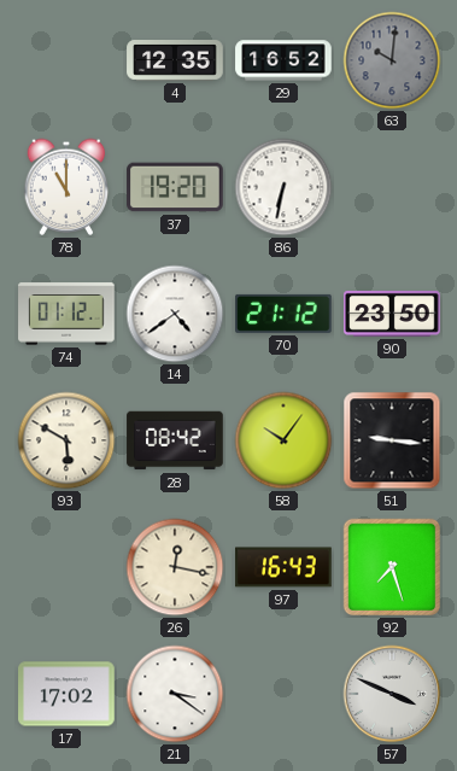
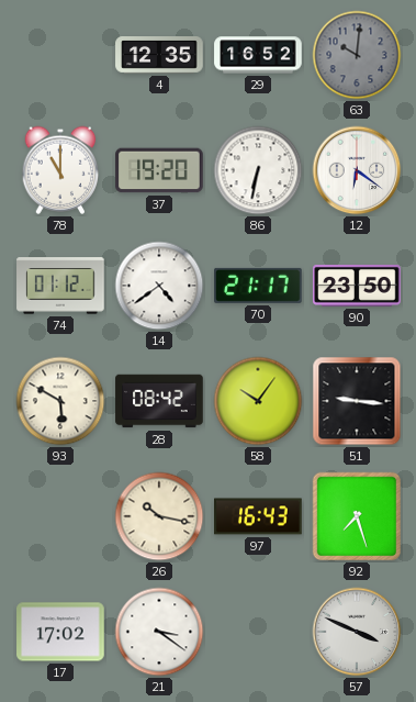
12: none -> 6:21
70: 21:12 -> 21:17
26: 12:17 -> 10:17
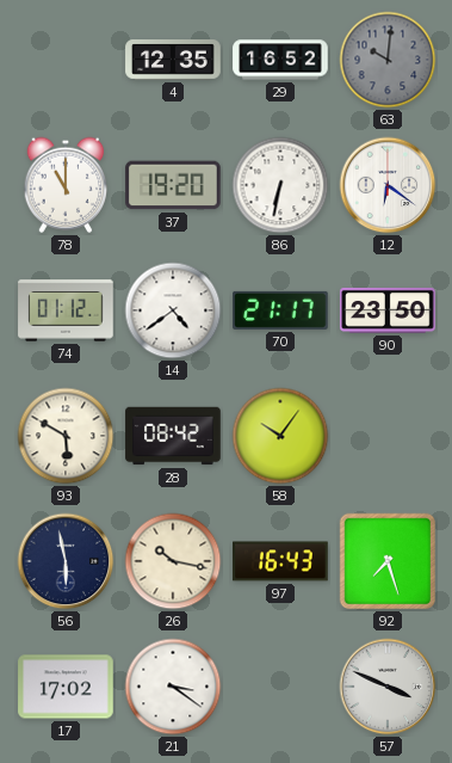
51: 9:16 -> none
56: none -> 5:58
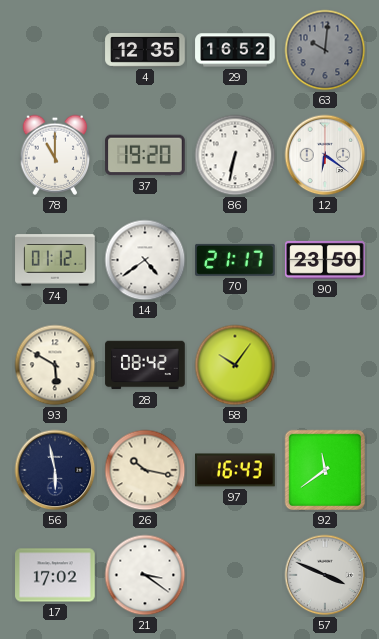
92: 7:27 -> 11:39
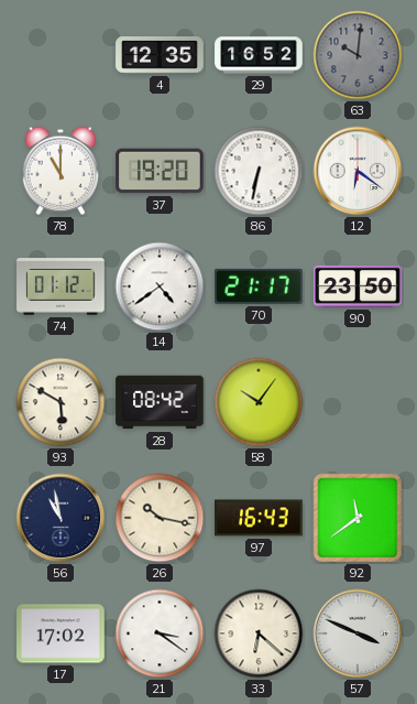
56: 5:58 -> 10:58
33: none -> 6:22
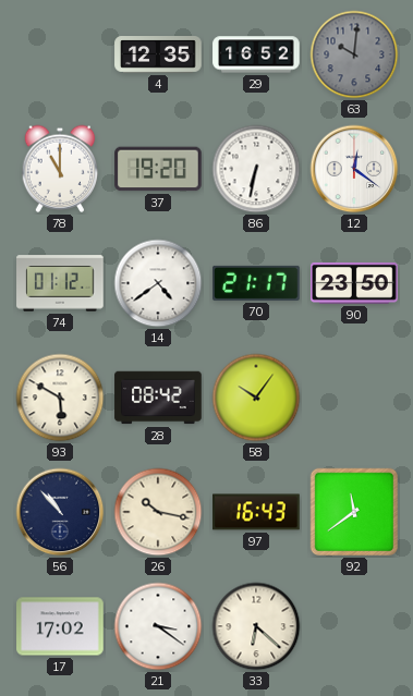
12: 6:21 -> 12:21
56: 10:58 -> 10:53
57: 3:49 -> none
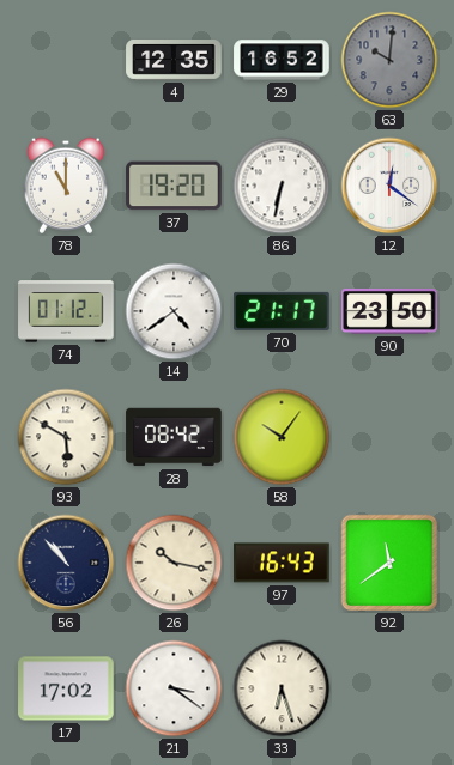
33: 6:22 -> 6:27
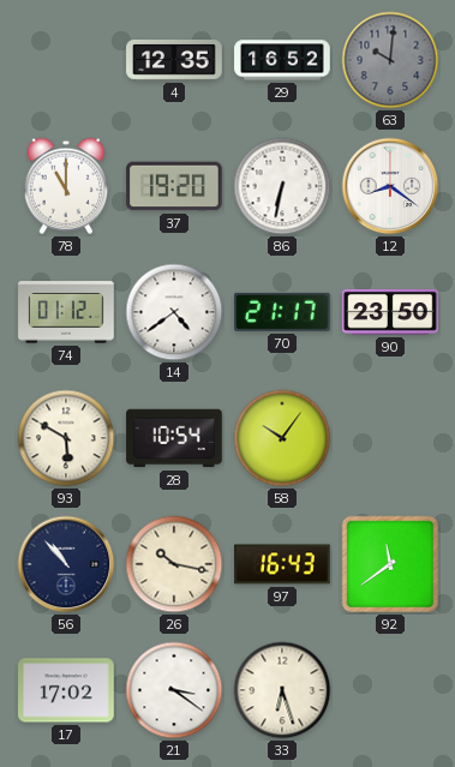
12: 12:21 -> 8:21
28: 08:42 -> 10:54
